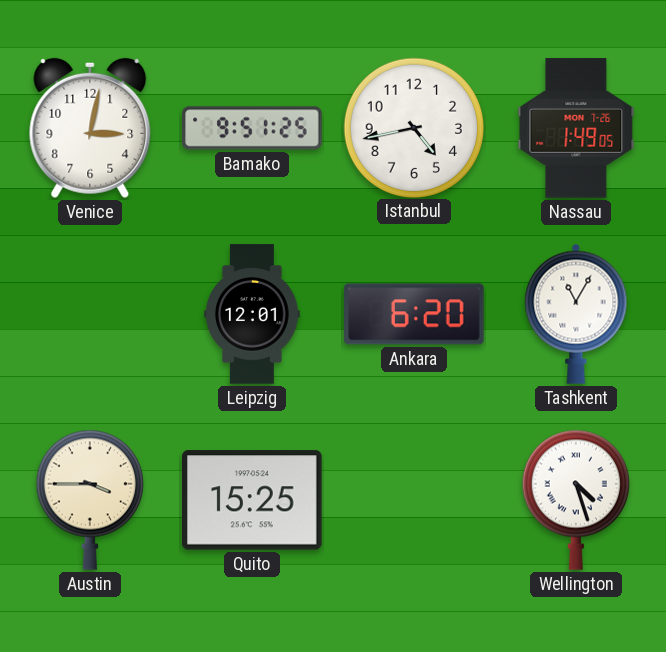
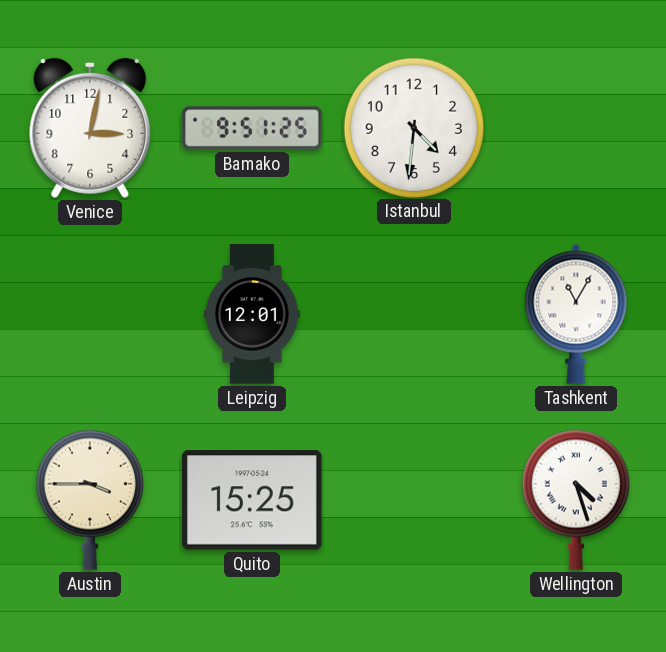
Istanbul: 4:43 -> 4:31
Nassau: 1:49 -> none
Ankara: 6:20 -> none
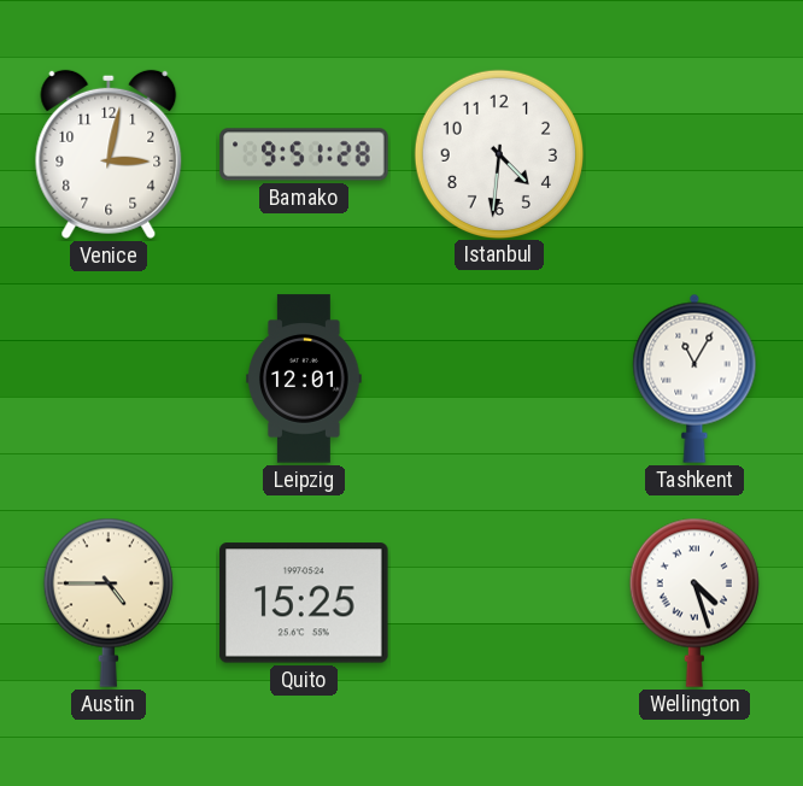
Bamako: 9:51:25 -> 9:51:28
Austin: 3:45 -> 4:45
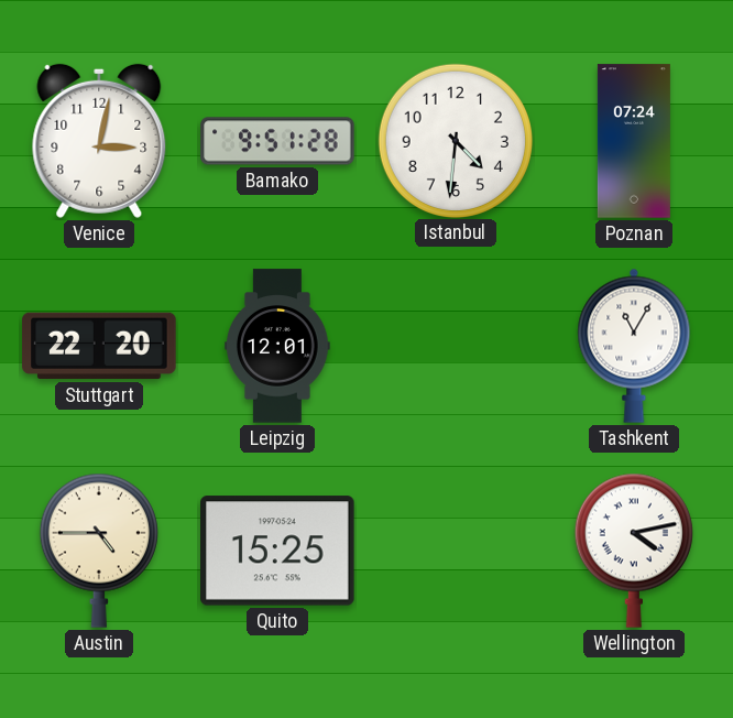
Poznan: none -> 07:24
Stuttgart: none -> 22:20
Wellington: 4:27 -> 4:13
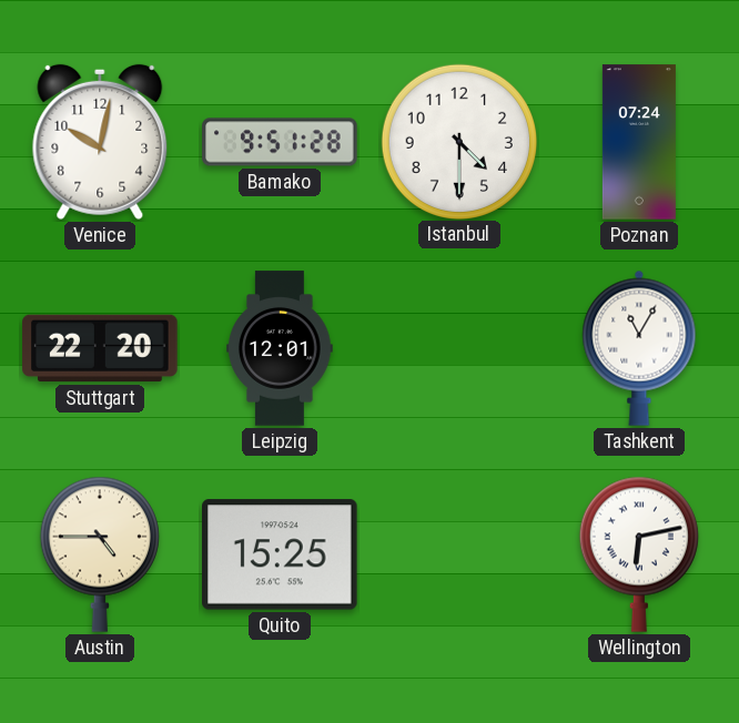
Venice: 3:02 -> 10:02
Istanbul: 4:31 -> 4:30
Wellington: 4:13 -> 6:13
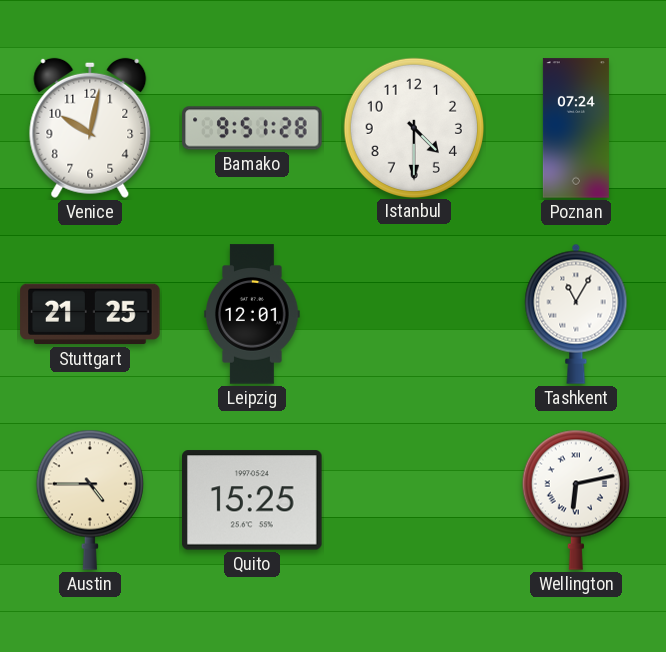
Stuttgart: 22:20 -> 21:25
